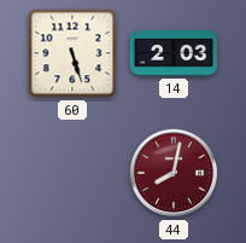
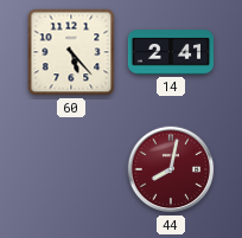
60: 5:27 -> 5:23
14: 2:03 -> 2:41
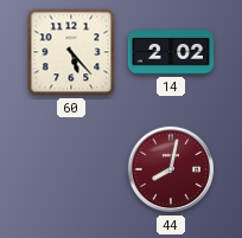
14: 2:41 -> 2:02
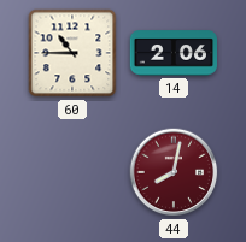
60: 5:23 -> 10:45
14: 2:02 -> 2:06
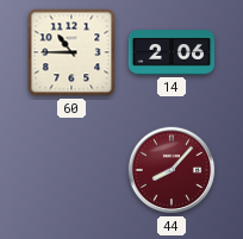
44: 8:02 -> 8:07
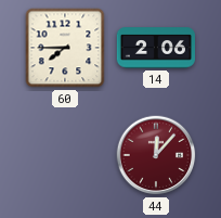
60: 10:45 -> 7:45
44: 8:07 -> 12:07
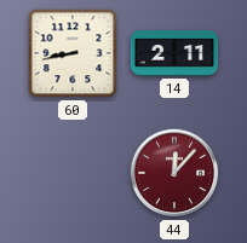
60: 7:45 -> 8:43
14: 2:06 -> 2:11
